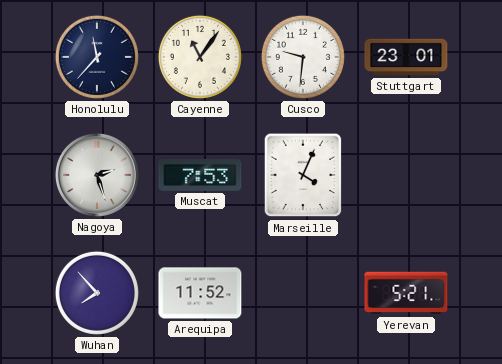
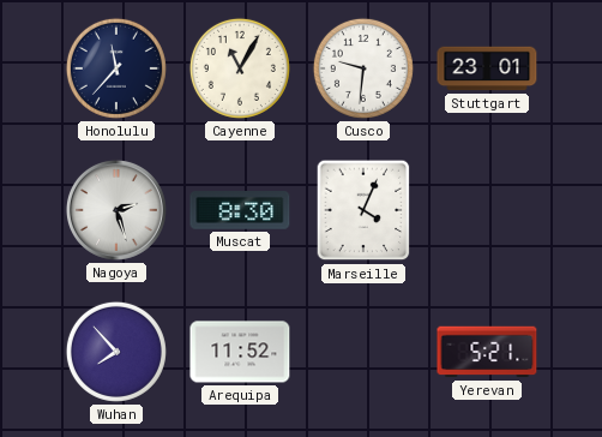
Cayenne: 11:06 -> 11:05
Muscat: 7:53 -> 8:30
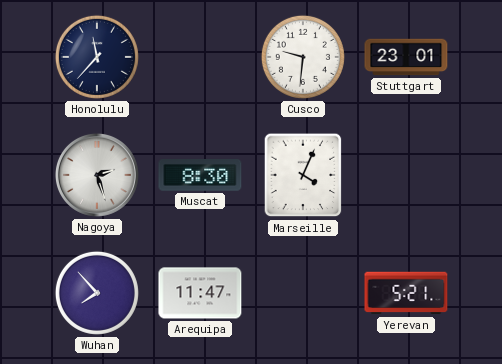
Cayenne: 11:05 -> none
Arequipa: 11:52 -> 11:47
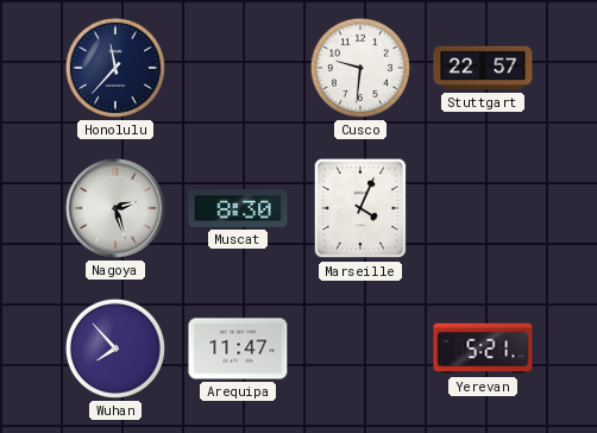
Stuttgart: 23:01 -> 22:57
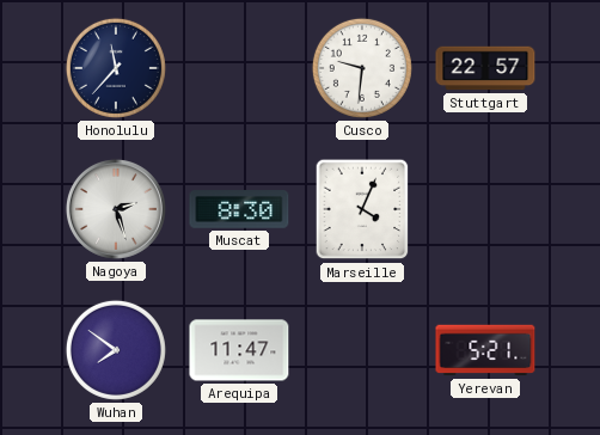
Wuhan: 7:53 -> 7:51
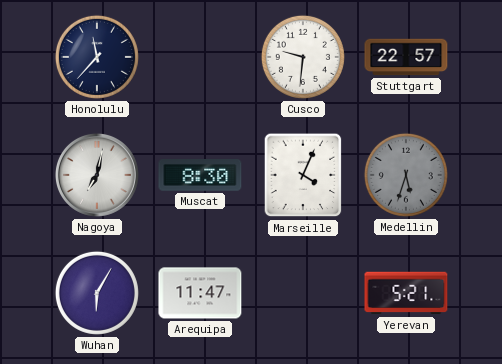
Nagoya: 2:27 -> 7:02
Medellin: none -> 5:33
Wuhan: 7:51 -> 6:05
